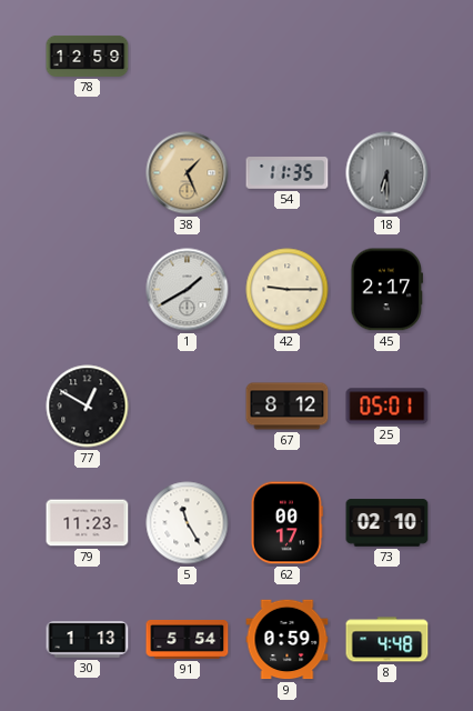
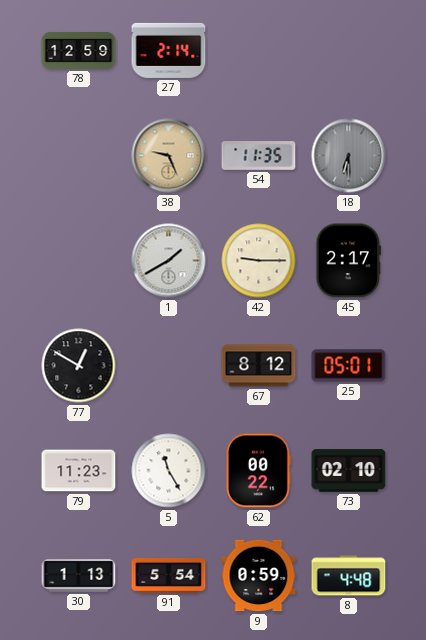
27: none -> 2:14
38: 1:26 -> 9:26
62: 00:17 -> 00:22
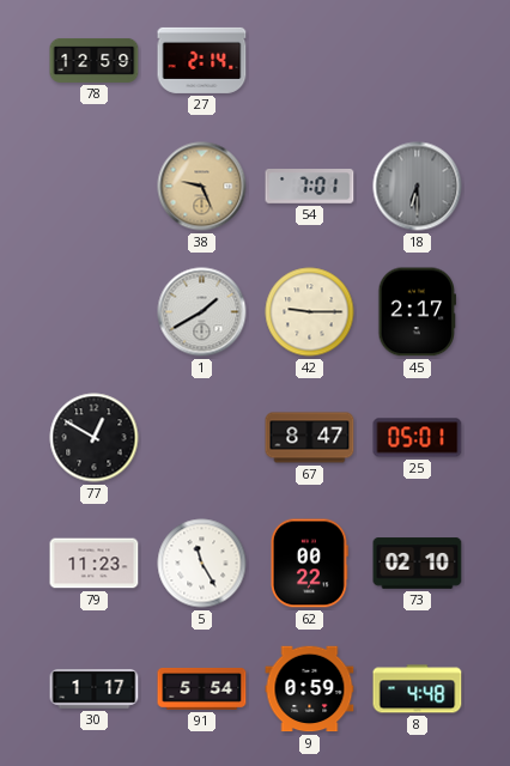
54: 11:35 -> 7:01
67: 8:12 -> 8:47
30: 1:13 -> 1:17
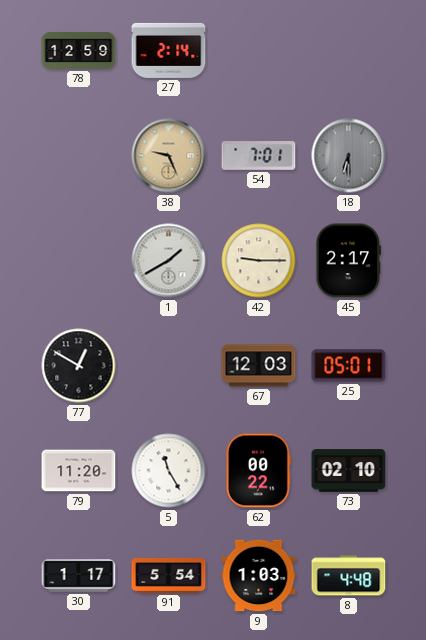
67: 8:47 -> 12:03
79: 11:23 -> 11:20
9: 0:59 -> 1:03
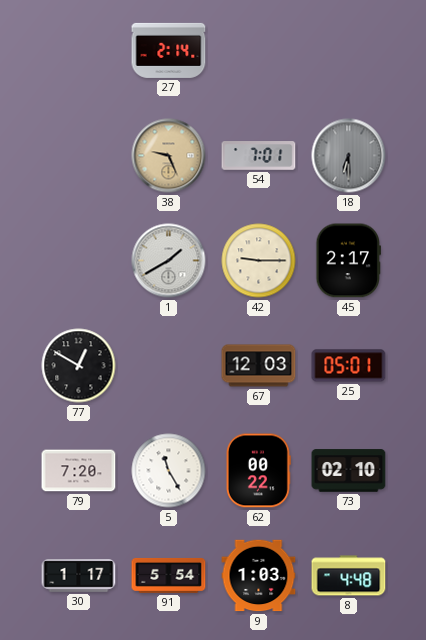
78: 12:59 -> none
79: 11:20 -> 7:20
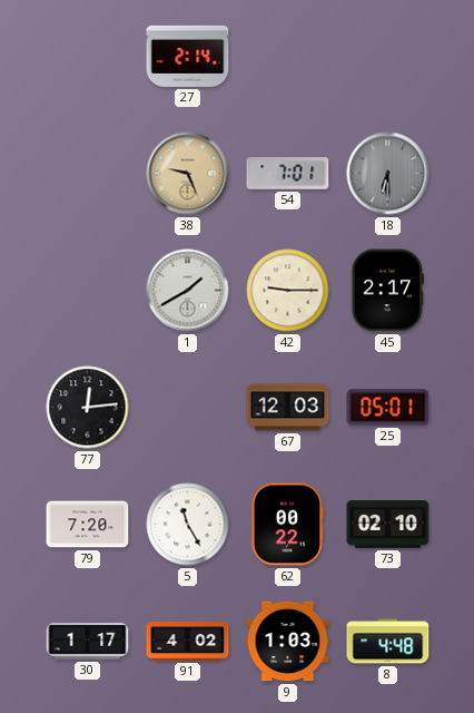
77: 12:50 -> 12:14
91: 5:54 -> 4:02
